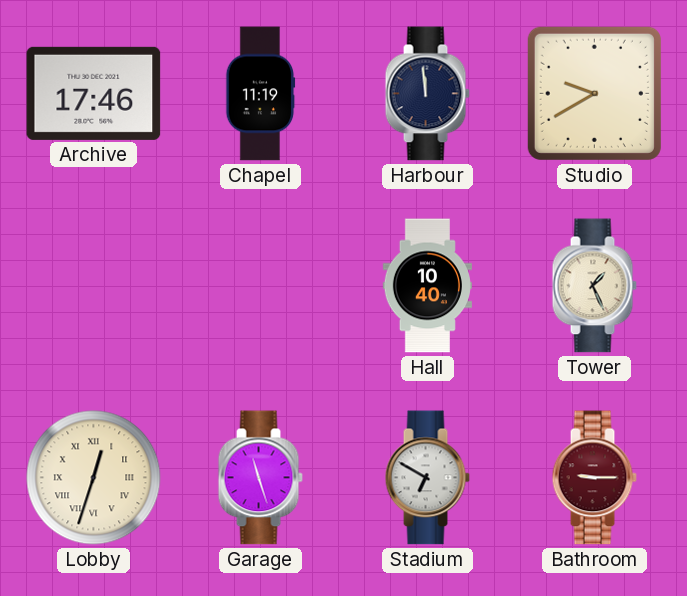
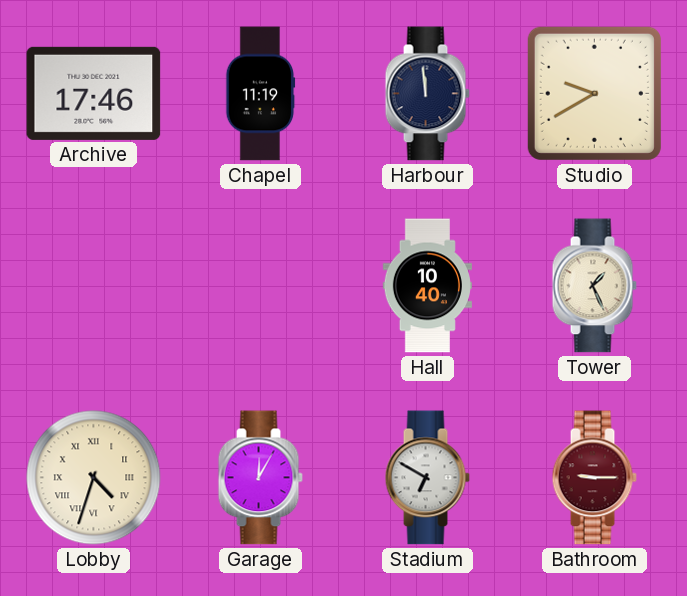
Lobby: 12:33 -> 4:33
Garage: 11:27 -> 12:05
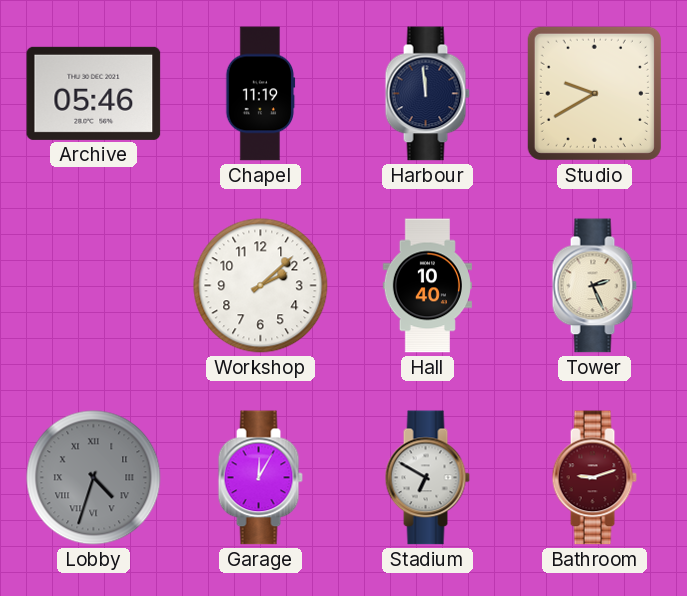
Archive: 17:46 -> 05:46
Workshop: none -> 2:08
Tower: 1:26 -> 2:26
Lobby dial: cream -> grey
Bathroom: 9:15 -> 9:12
